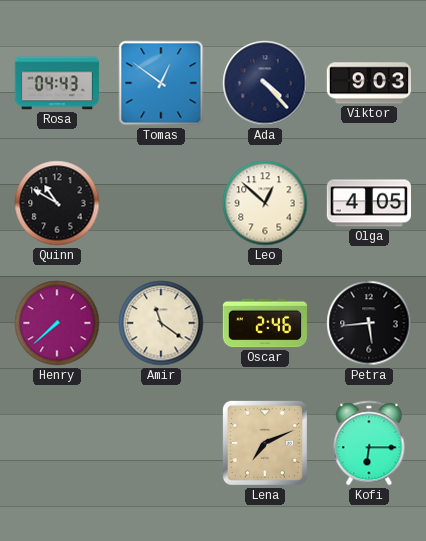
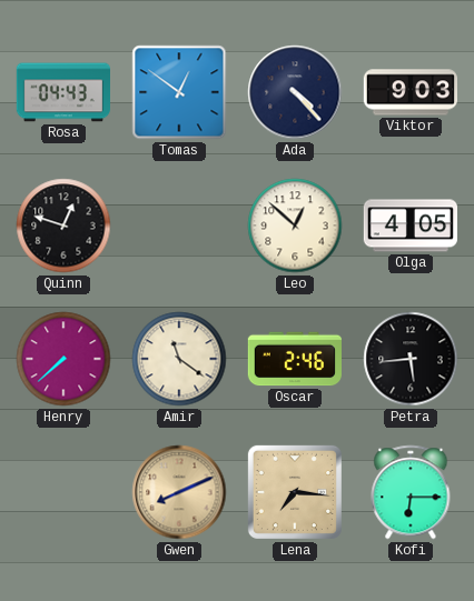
Quinn: 10:50 -> 12:48
Gwen: none -> 8:11
Lena: 7:11 -> 7:16
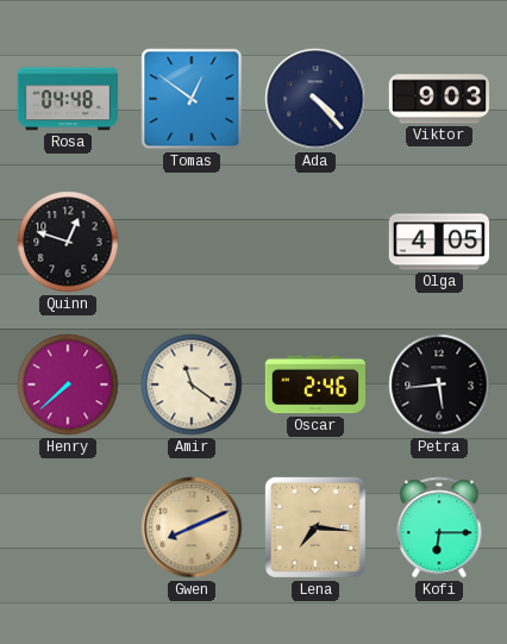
Rosa: 04:43 -> 04:48
Leo: 12:52 -> none
